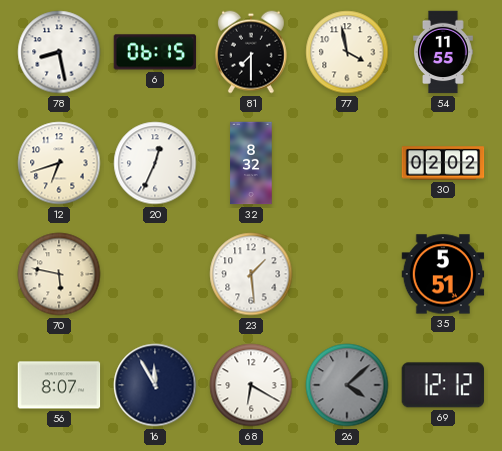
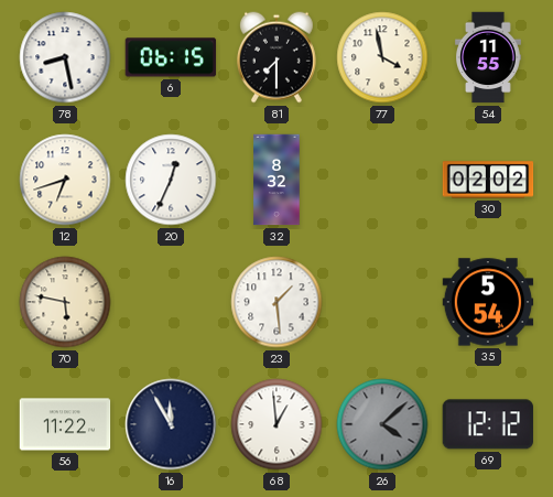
35: 5:51 -> 5:54
56: 8:07 -> 11:22
68: 6:20 -> 12:59
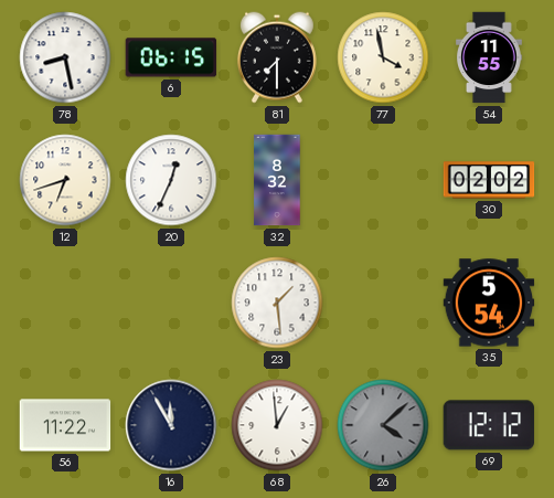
70: 5:47 -> none
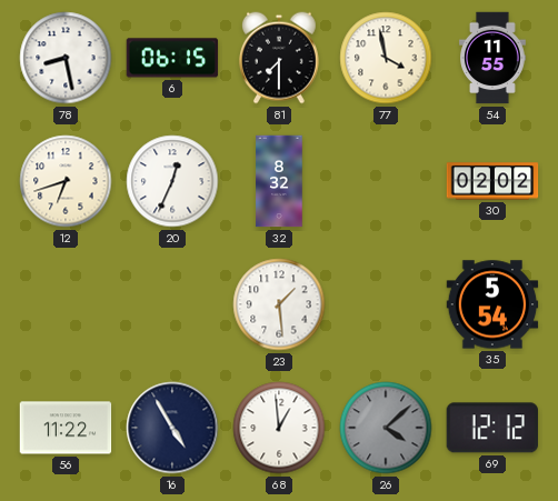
16: 11:55 -> 4:55
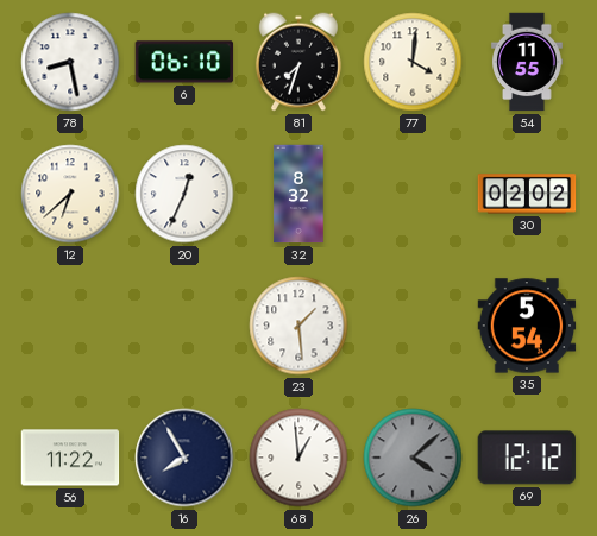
6: 06:15 -> 06:10
81: 7:30 -> 7:33
77: 3:58 -> 4:01
12: 6:42 -> 6:38
16: 4:55 -> 7:55
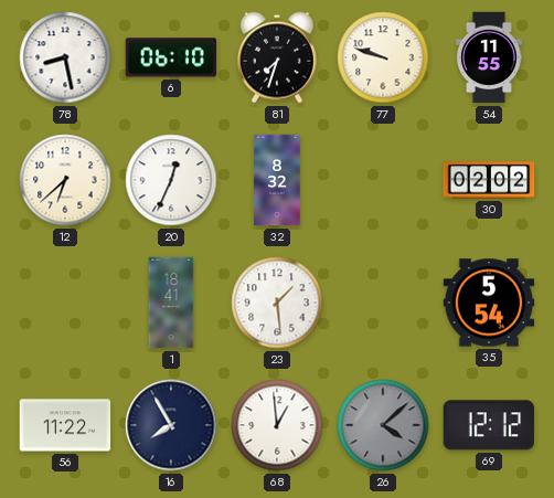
77: 4:01 -> 9:48
1: none -> 18:41
